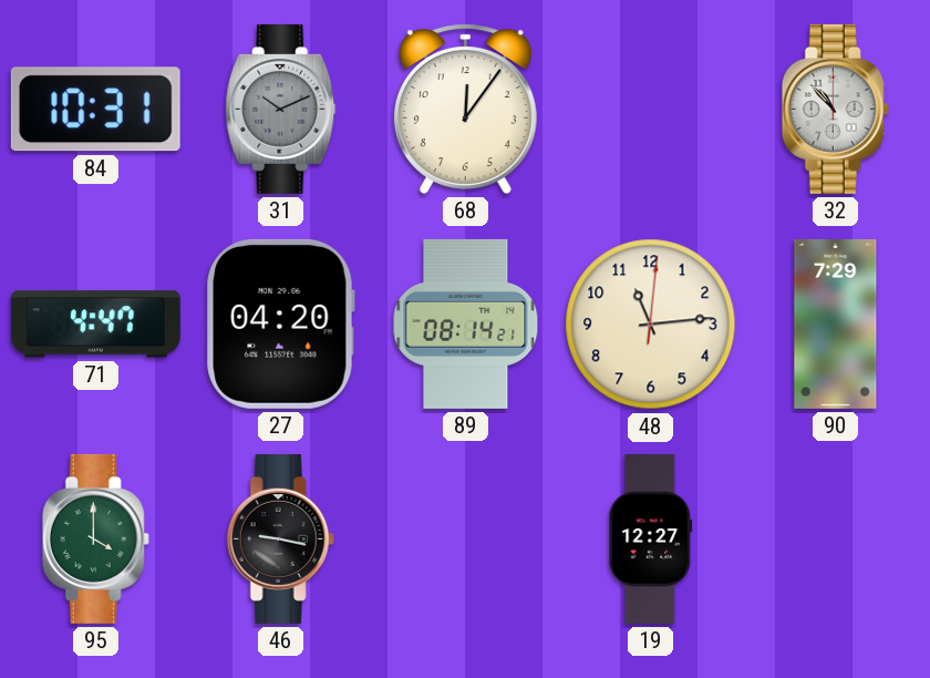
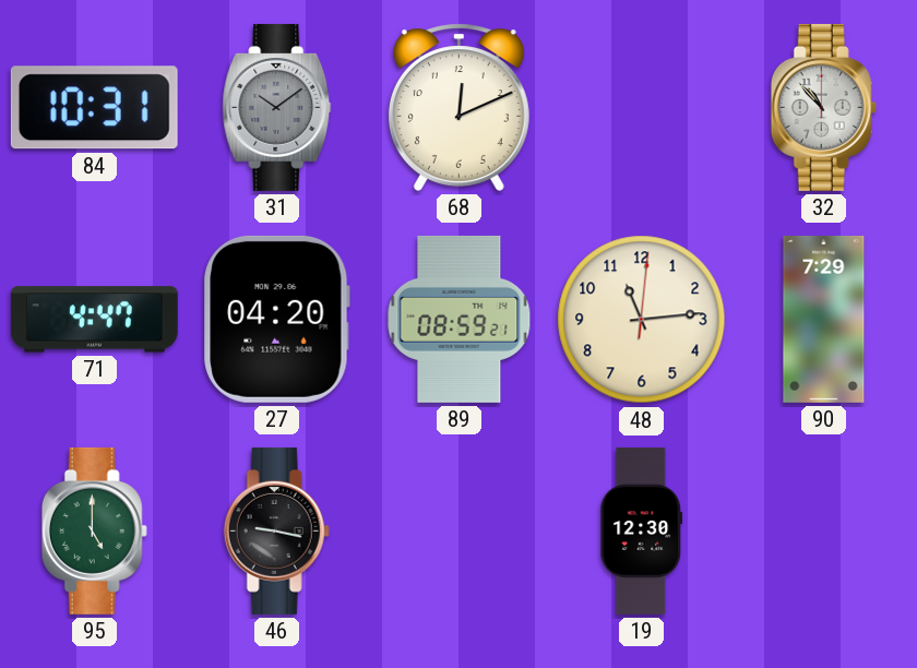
31: 10:11 -> 10:09
68: 12:06 -> 12:11
89: 08:14 -> 08:59
95: 4:00 -> 5:00
19: 12:27 -> 12:30
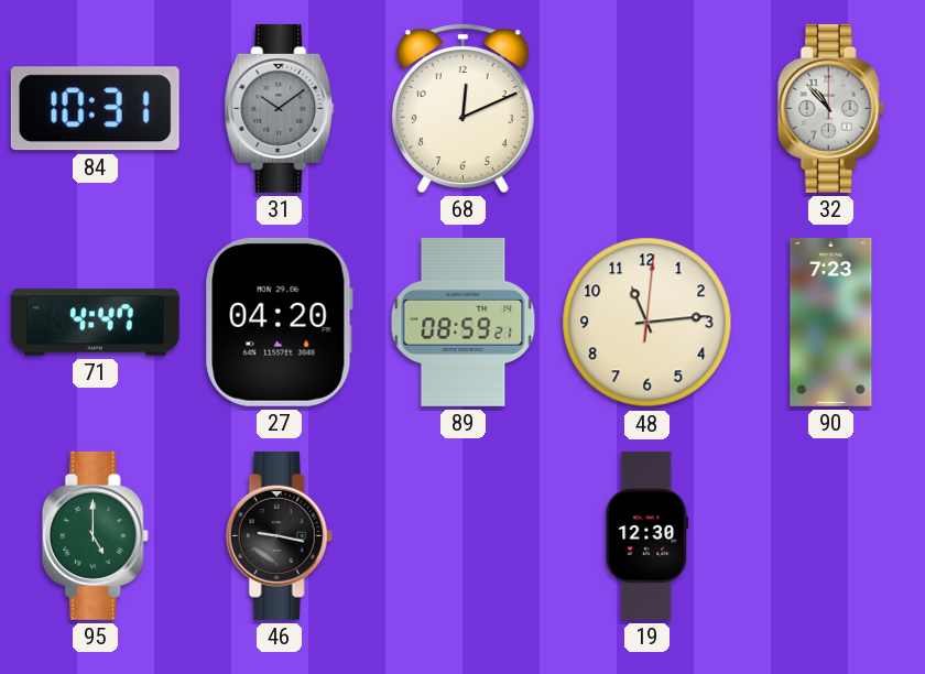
90: 7:29 -> 7:23
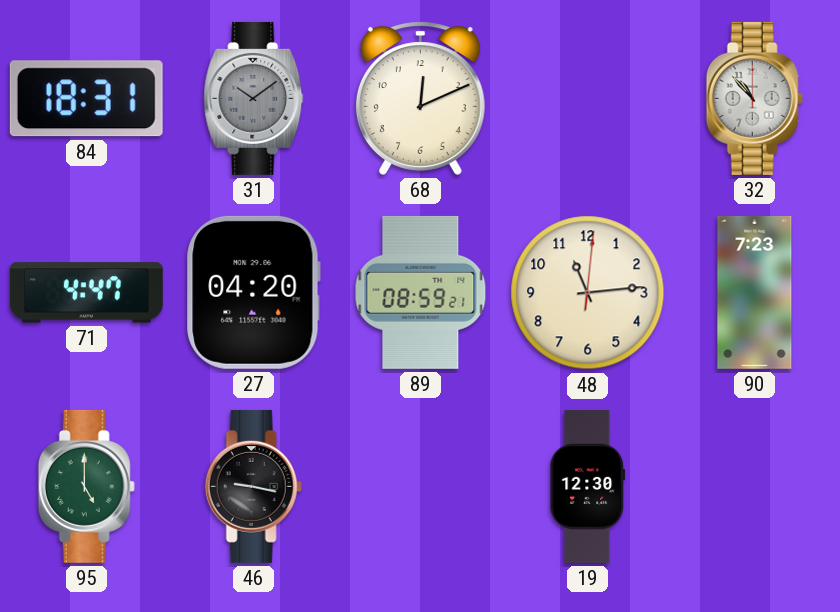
84: 10:31 -> 18:31
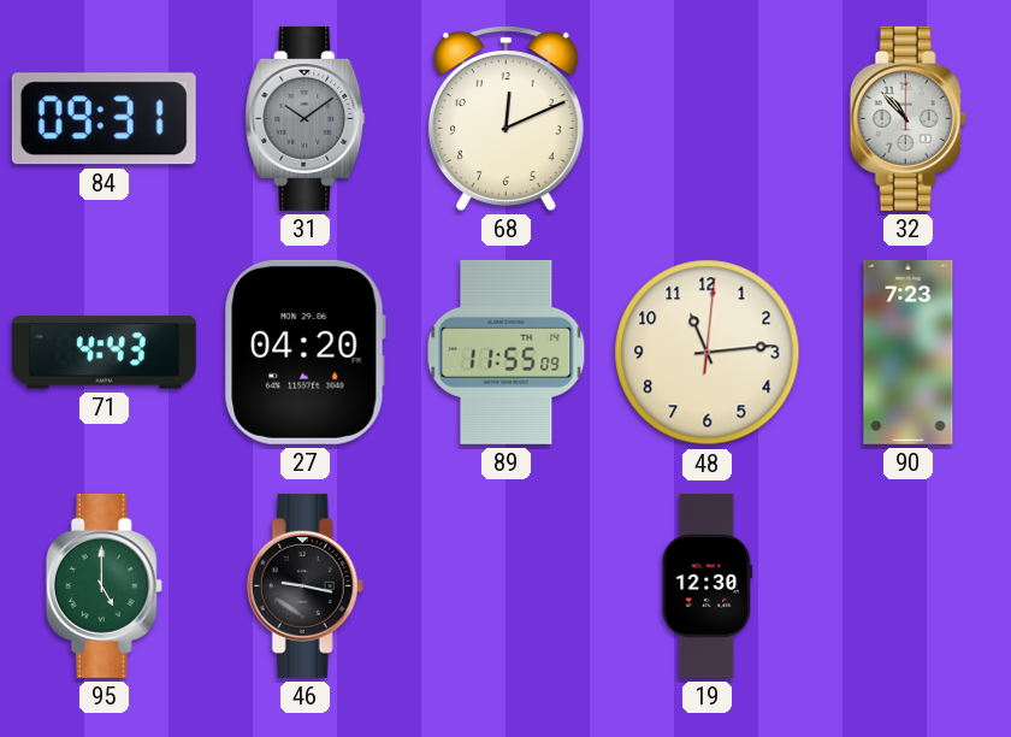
84: 18:31 -> 09:31
71: 4:47 -> 4:43
89: 08:59 -> 11:55
